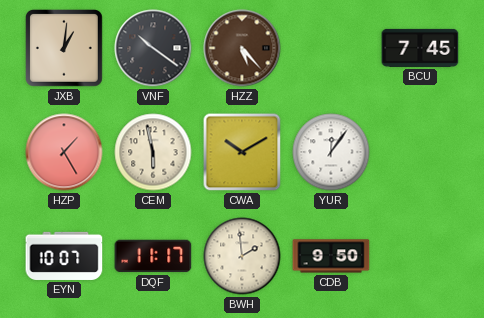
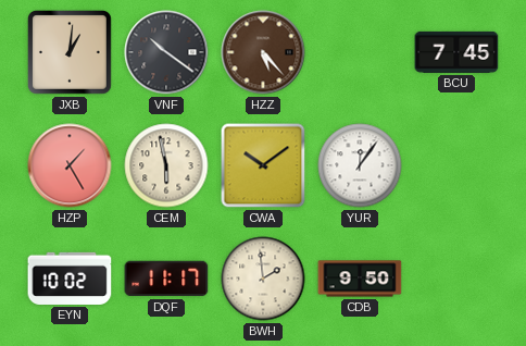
CWA: 10:10 -> 10:09
EYN: 10:07 -> 10:02
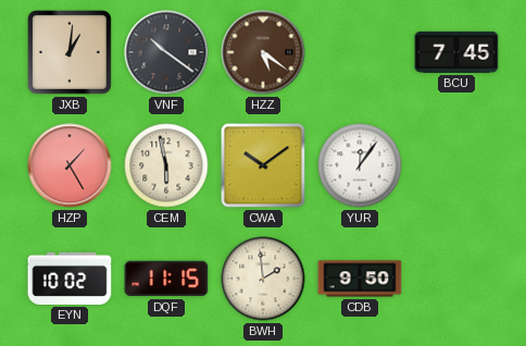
HZZ: 5:23 -> 5:21
DQF: 11:17 -> 11:15
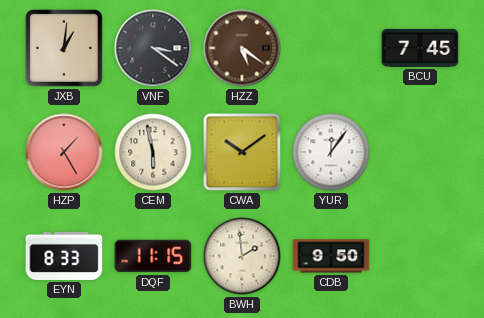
VNF: 10:21 -> 3:21
EYN: 10:02 -> 8:33
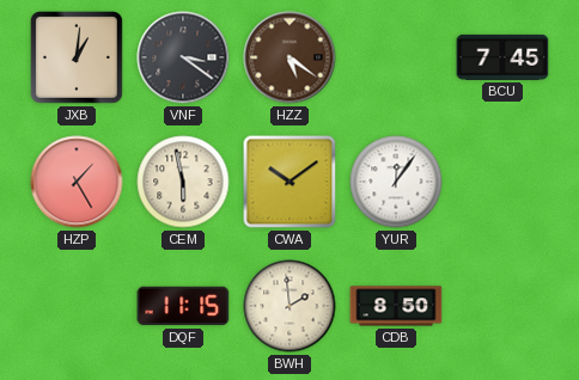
EYN: 8:33 -> none
CDB: 9:50 -> 8:50
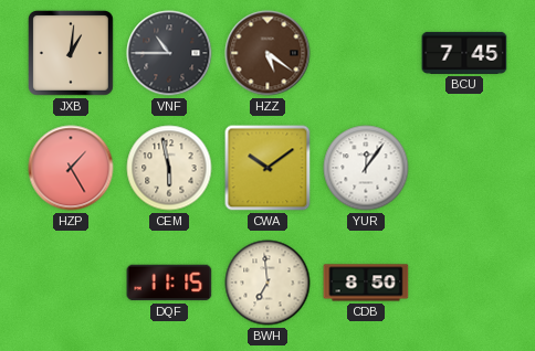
VNF: 3:21 -> 10:45
BWH: 1:59 -> 6:59
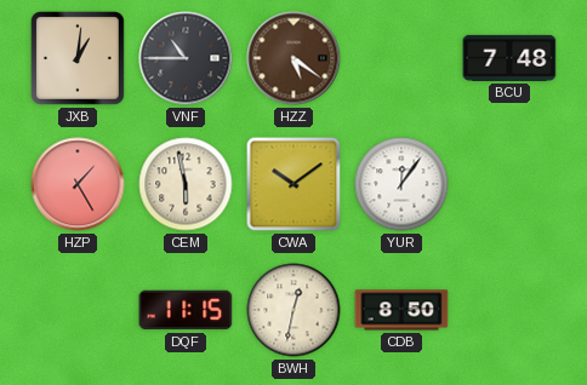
BCU: 7:45 -> 7:48
BWH: 6:59 -> 12:32
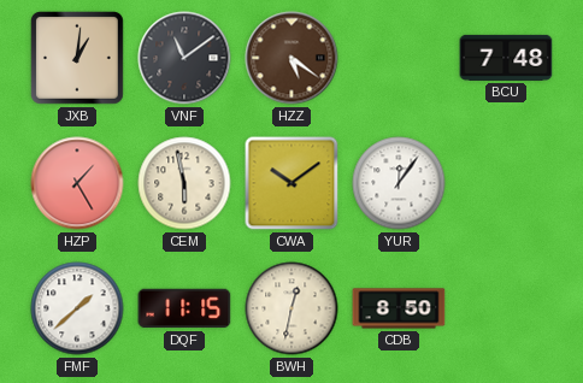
VNF: 10:45 -> 11:09
FMF: none -> 1:38
